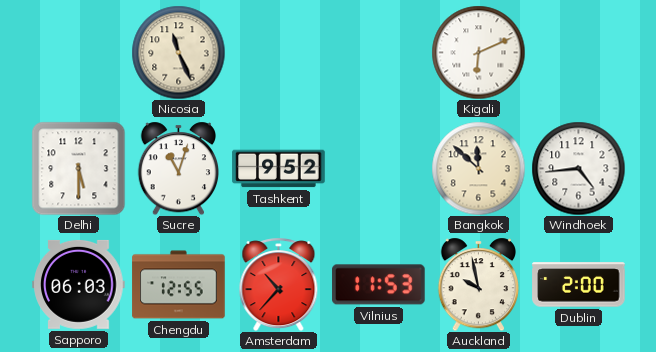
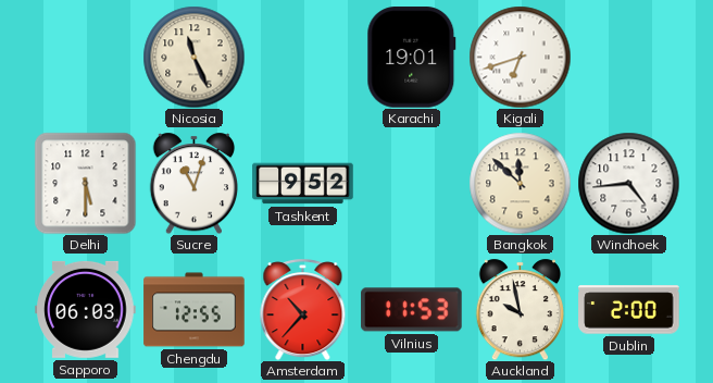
Karachi: none -> 19:01
Kigali: 6:11 -> 6:42
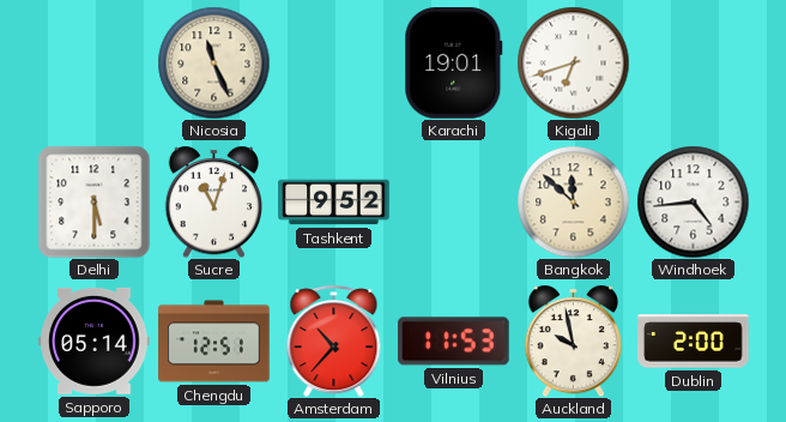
Sapporo: 06:03 -> 05:14
Chengdu: 12:55 -> 12:51
